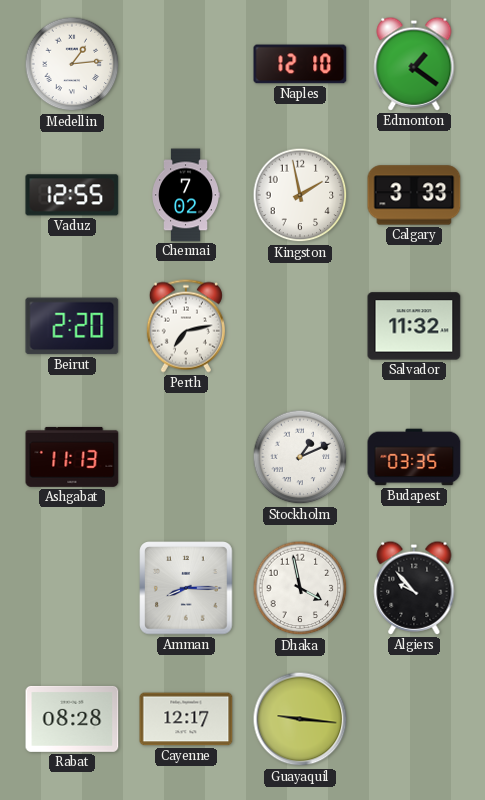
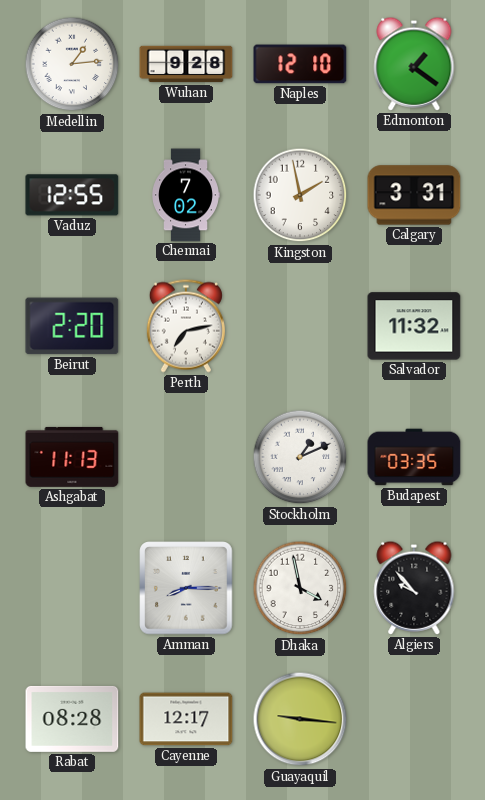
Wuhan: none -> 9:28
Calgary: 3:33 -> 3:31
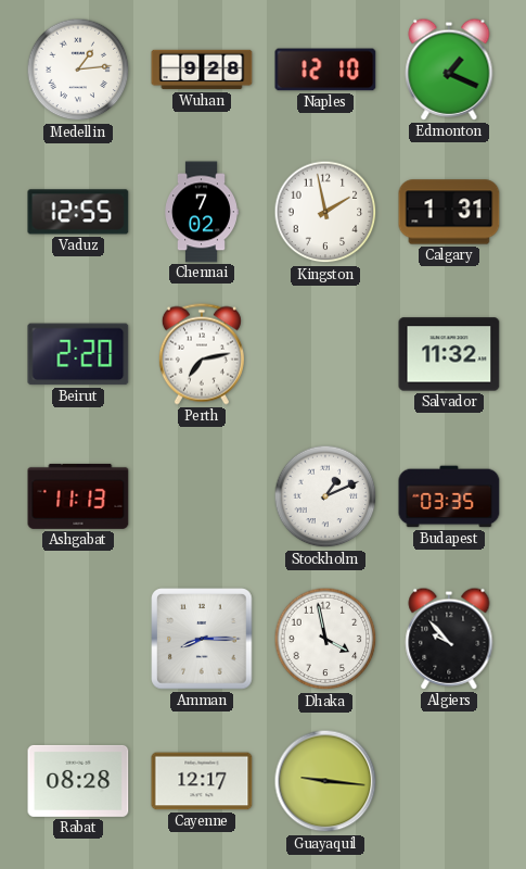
Edmonton: 1:21 -> 1:19
Calgary: 3:31 -> 1:31
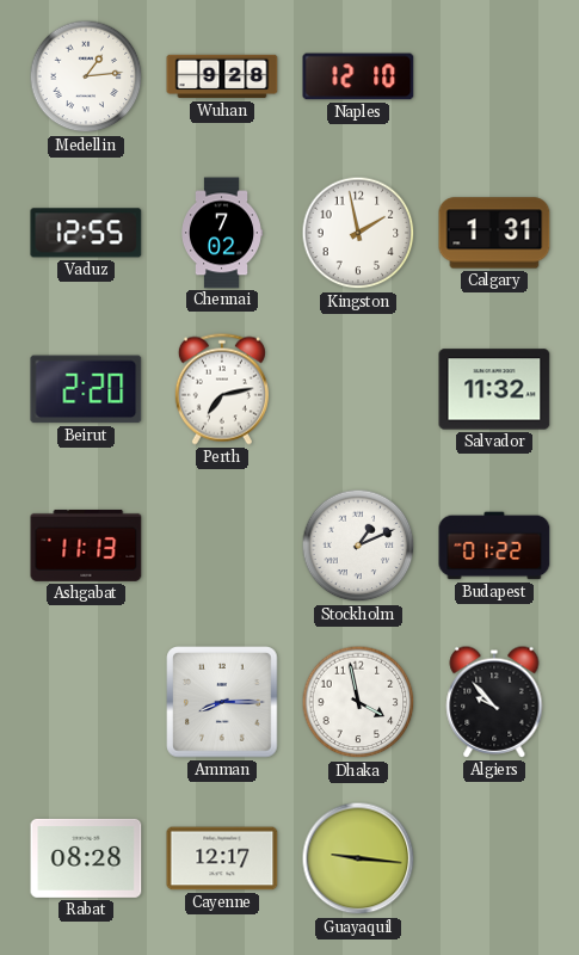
Edmonton: 1:19 -> none
Budapest: 03:35 -> 01:22
